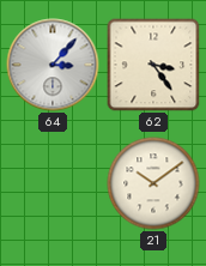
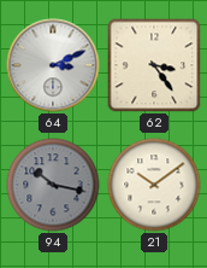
64: 3:07 -> 3:11
94: none -> 10:17
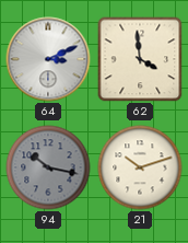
62: 3:24 -> 3:59
21: 10:09 -> 10:12
